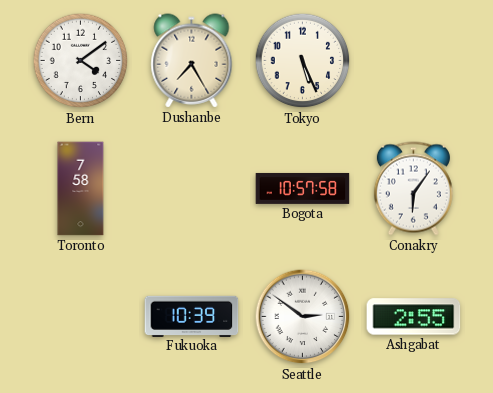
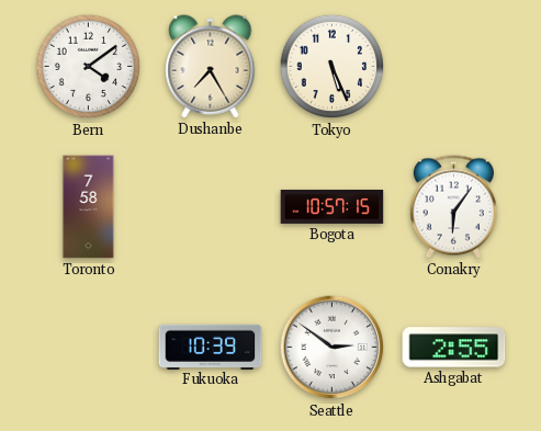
Bogota: 10:57:58 -> 10:57:15
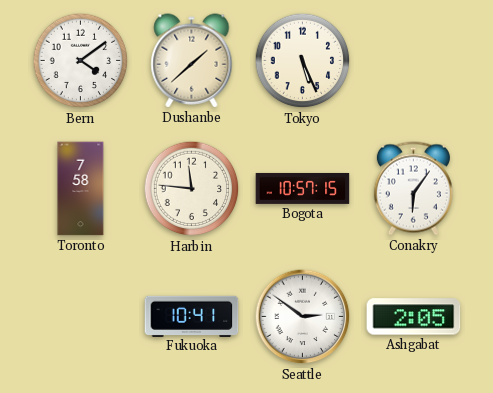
Dushanbe: 7:25 -> 1:38
Harbin: none -> 11:46
Fukuoka: 10:39 -> 10:41
Ashgabat: 2:55 -> 2:05
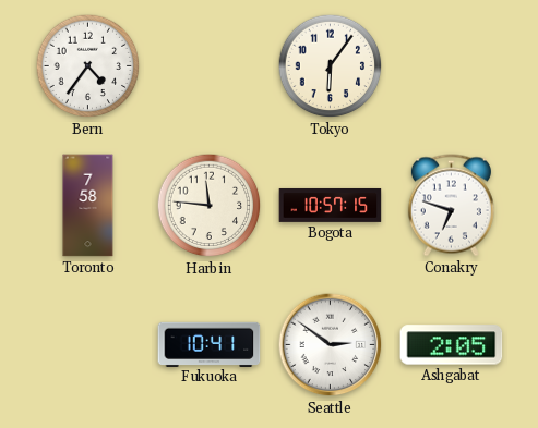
Bern: 4:09 -> 4:36
Dushanbe: 1:38 -> none
Tokyo: 5:26 -> 6:06
Conakry: 6:06 -> 6:48
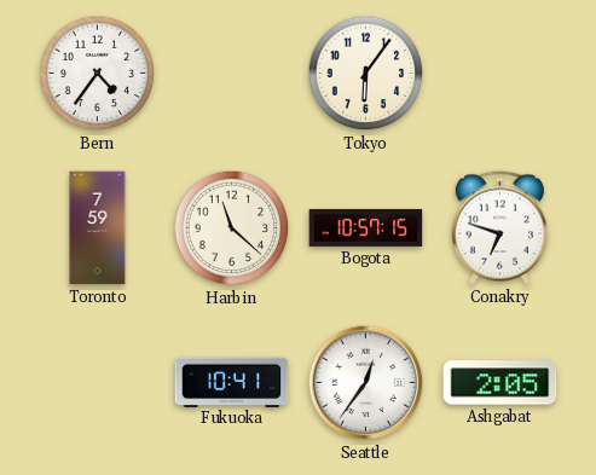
Toronto: 7:58 -> 7:59
Harbin: 11:46 -> 11:22
Seattle: 2:51 -> 12:36
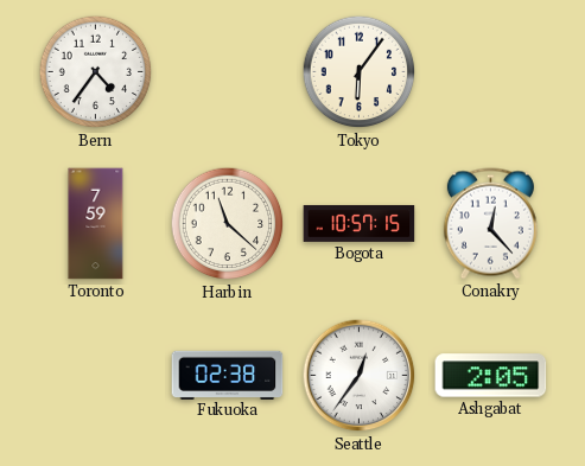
Conakry: 6:48 -> 12:23
Fukuoka: 10:41 -> 02:38
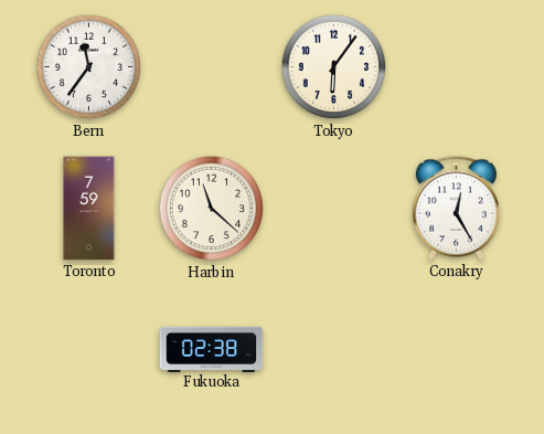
Bern: 4:36 -> 11:36
Bogota: 10:57 -> none
Conakry: 12:23 -> 12:25
Seattle: 12:36 -> none
Ashgabat: 2:05 -> none
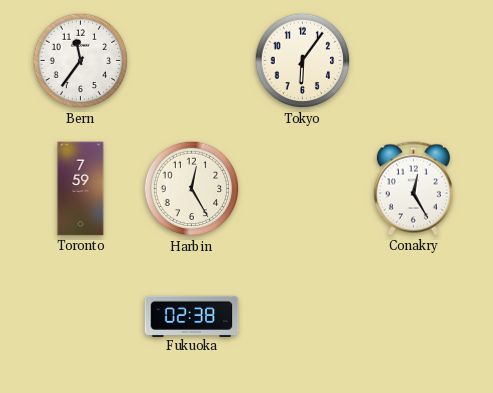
Harbin: 11:22 -> 12:25
